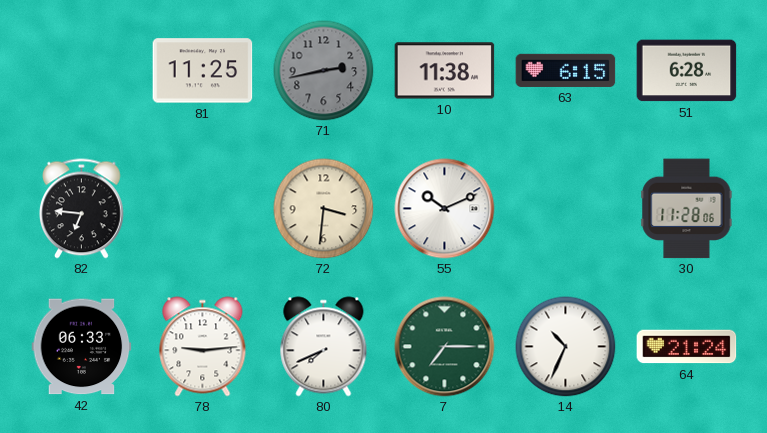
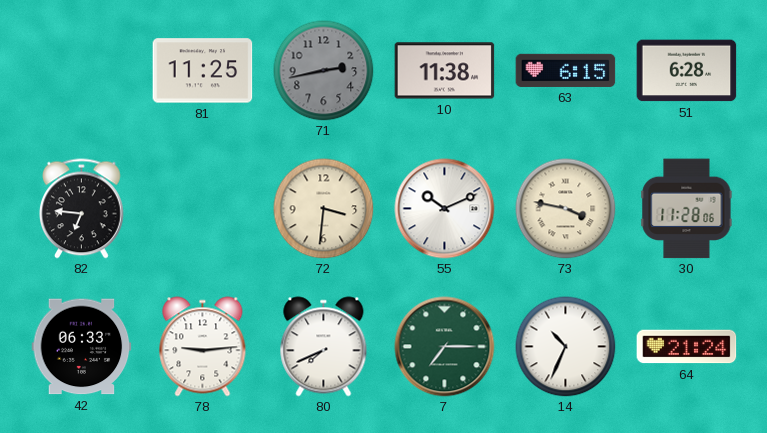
73: none -> 3:47
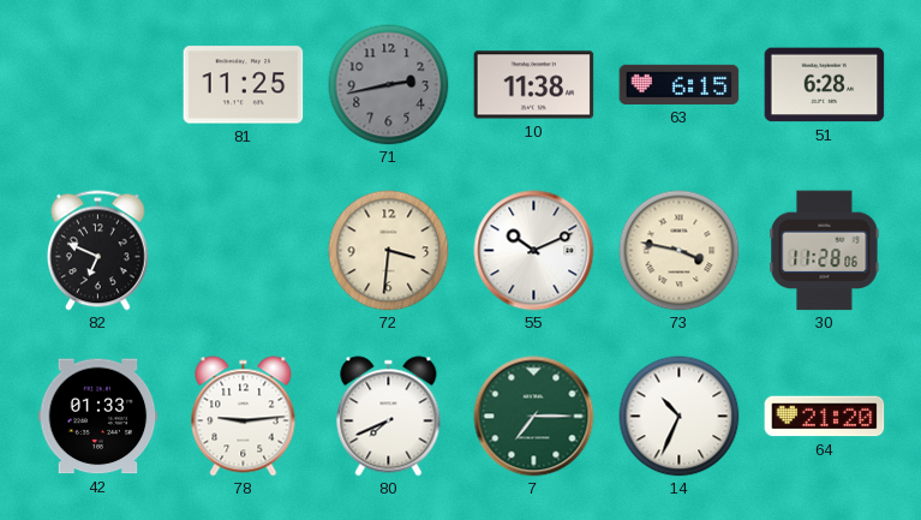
82: 6:46 -> 6:49
42: 06:33 -> 01:33
64: 21:24 -> 21:20
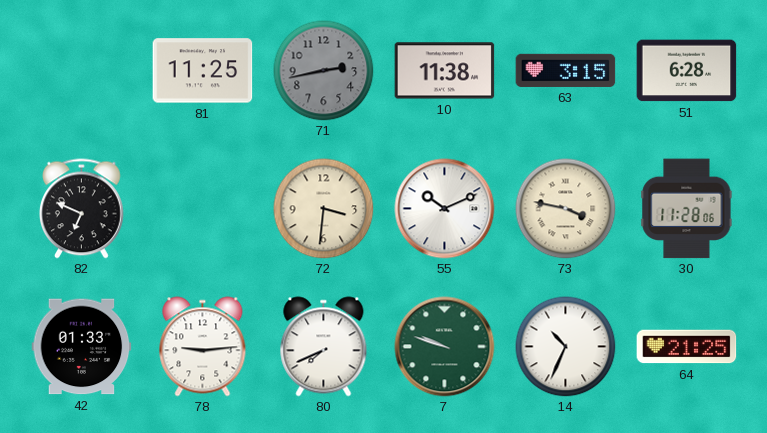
63: 6:15 -> 3:15
7: 7:15 -> 9:48
64: 21:20 -> 21:25
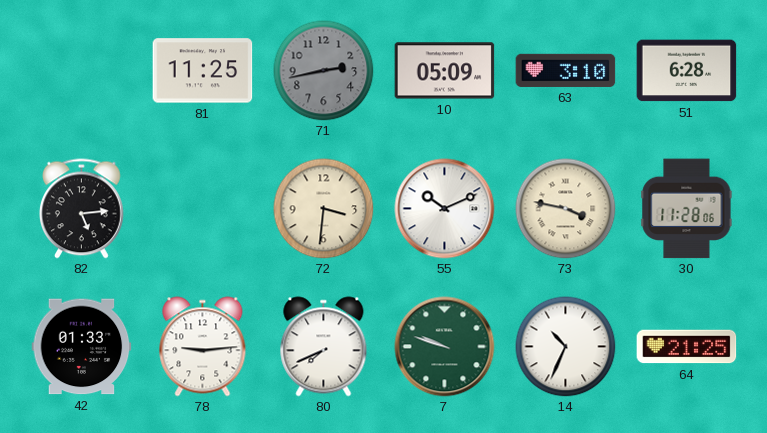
10: 11:38 -> 05:09
63: 3:15 -> 3:10
82: 6:49 -> 5:14
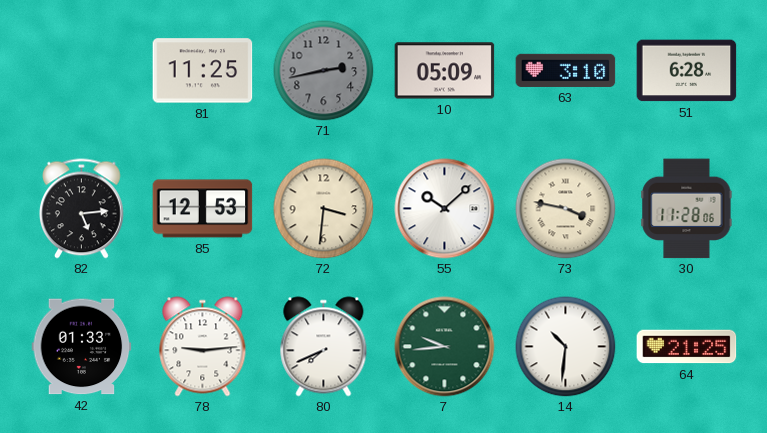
85: none -> 12:53
55: 10:11 -> 10:08
7: 9:48 -> 9:44
14: 10:34 -> 10:31
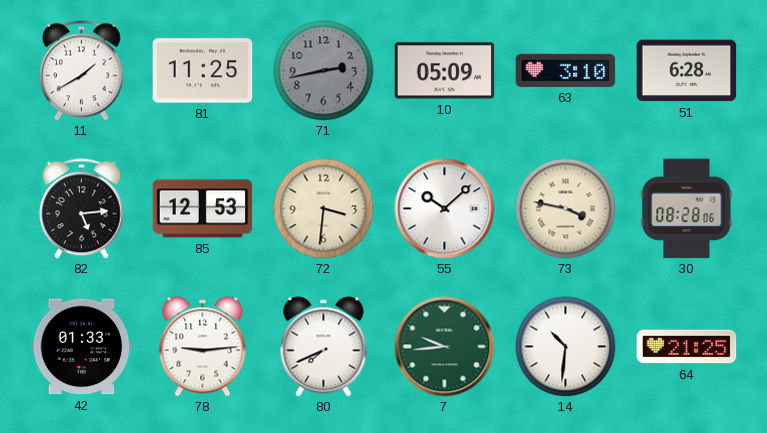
11: none -> 1:40
30: 11:28 -> 08:28
